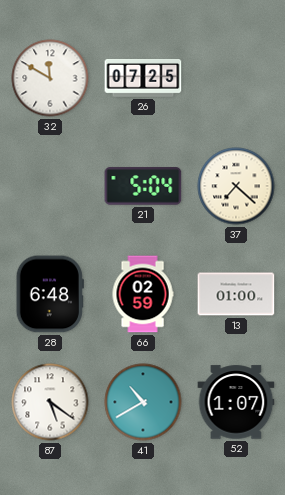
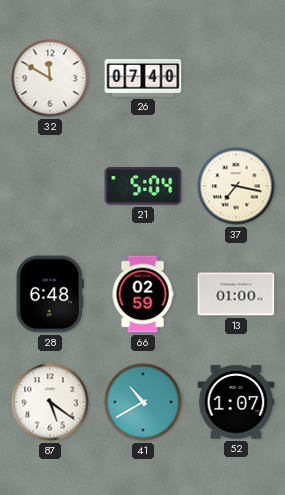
26: 07:25 -> 07:40
37: 7:22 -> 7:17
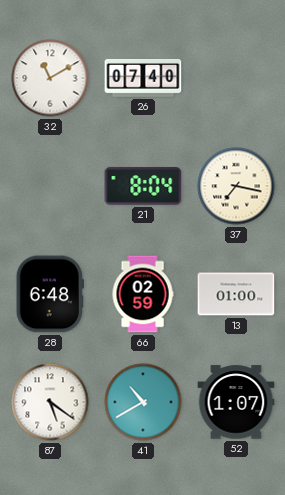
32: 11:50 -> 11:10
21: 5:04 -> 8:04
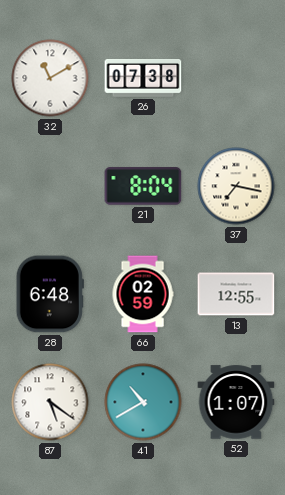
26: 07:40 -> 07:38
13: 01:00 -> 12:55
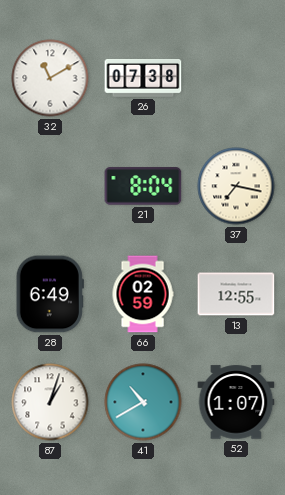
28: 6:48 -> 6:49
87: 5:21 -> 1:03
